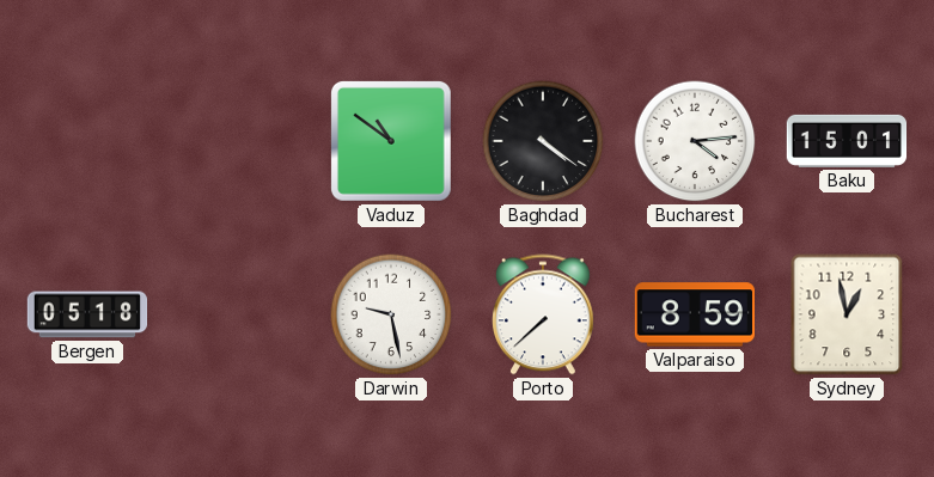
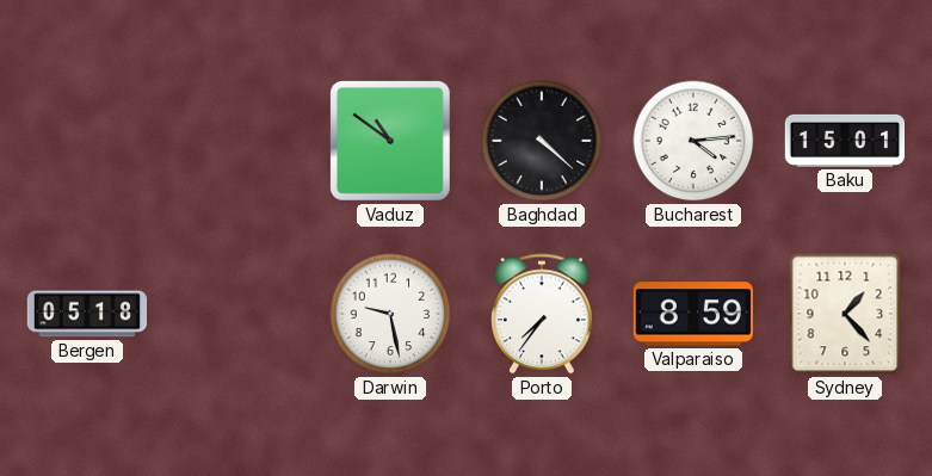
Baghdad: 4:21 -> 4:22
Porto: 7:38 -> 7:36
Sydney: 12:58 -> 1:23
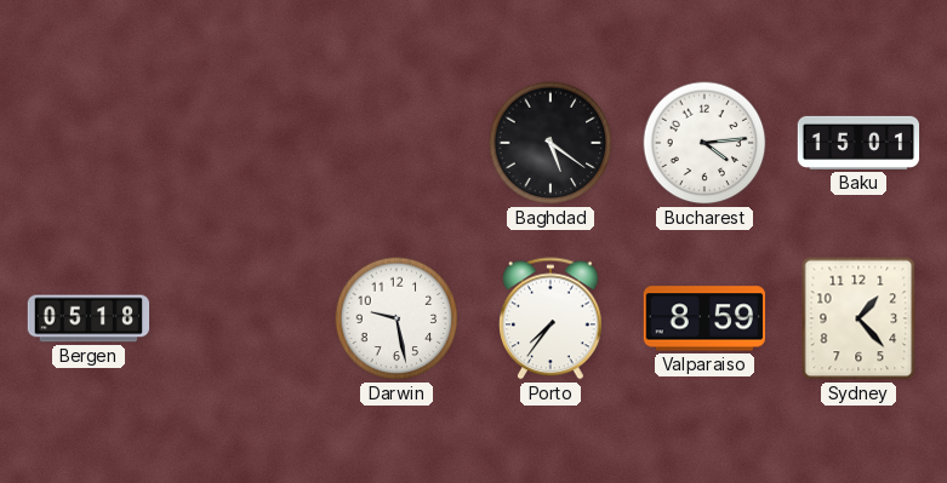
Vaduz: 10:51 -> none
Baghdad: 4:22 -> 5:21
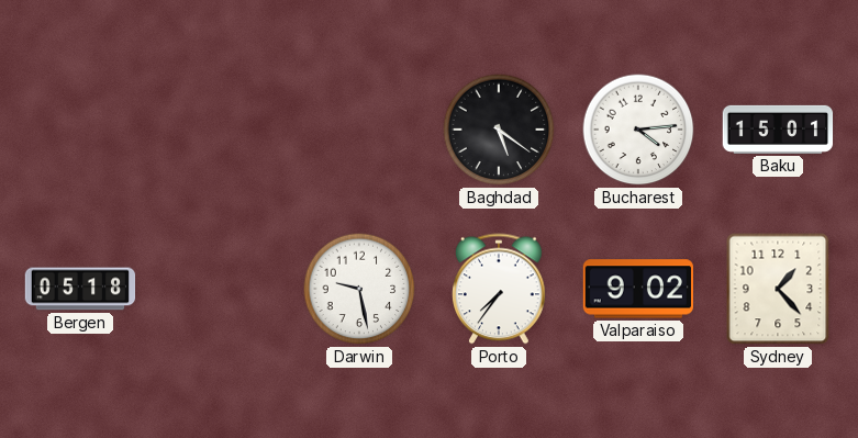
Valparaiso: 8:59 -> 9:02
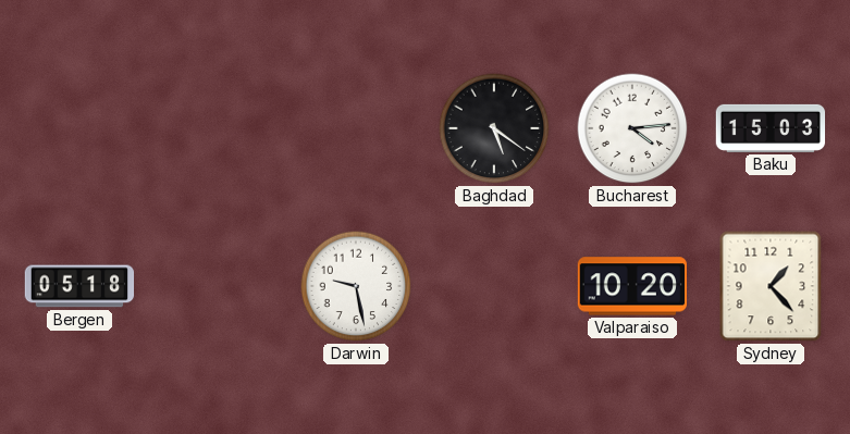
Baku: 15:01 -> 15:03
Porto: 7:36 -> none
Valparaiso: 9:02 -> 10:20
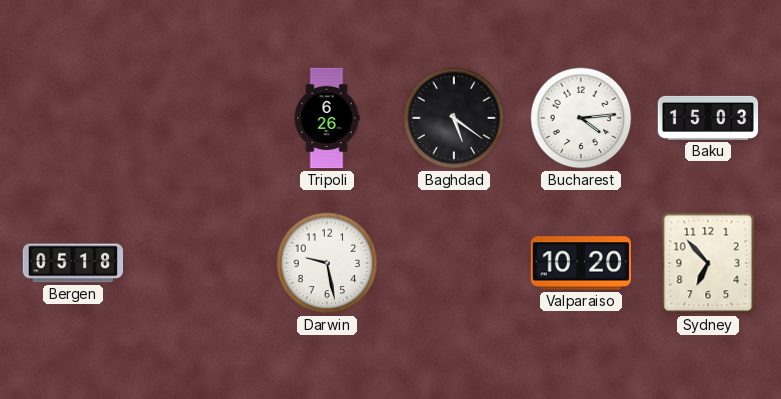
Tripoli: none -> 6:26
Sydney: 1:23 -> 6:53
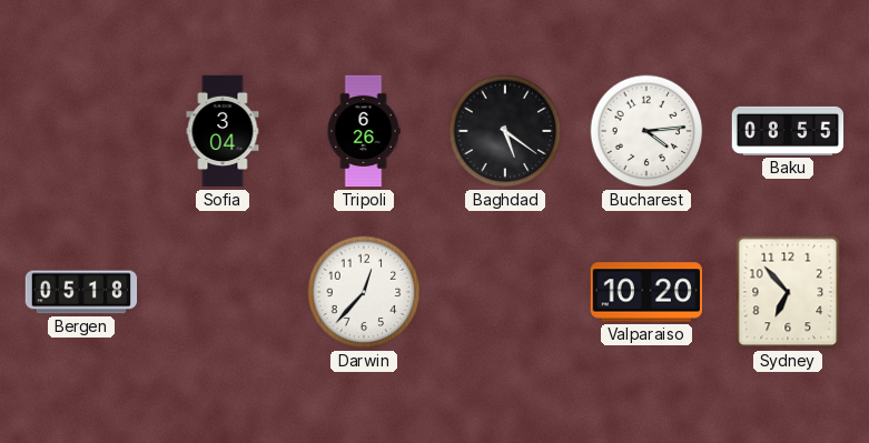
Sofia: none -> 3:04
Baku: 15:03 -> 08:55
Darwin: 9:28 -> 12:37
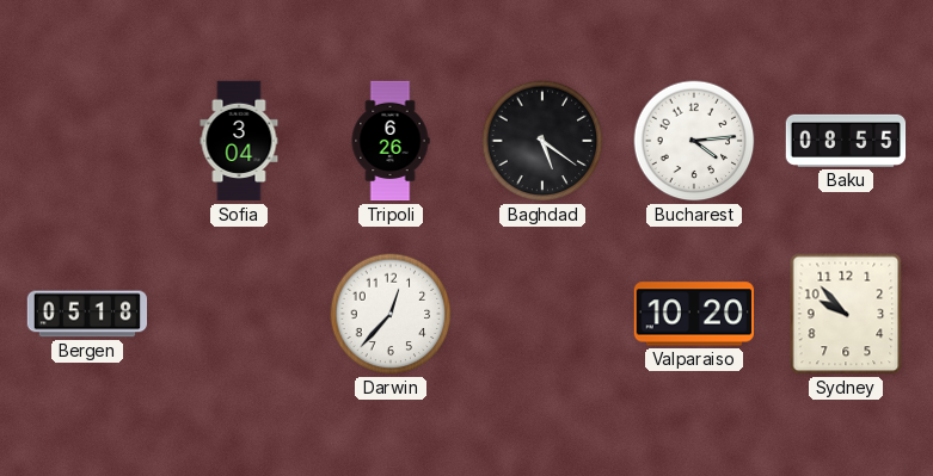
Sydney: 6:53 -> 9:53
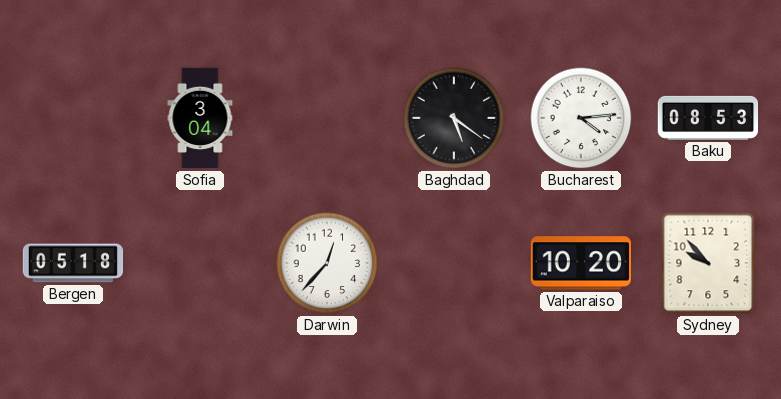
Tripoli: 6:26 -> none
Baku: 08:55 -> 08:53
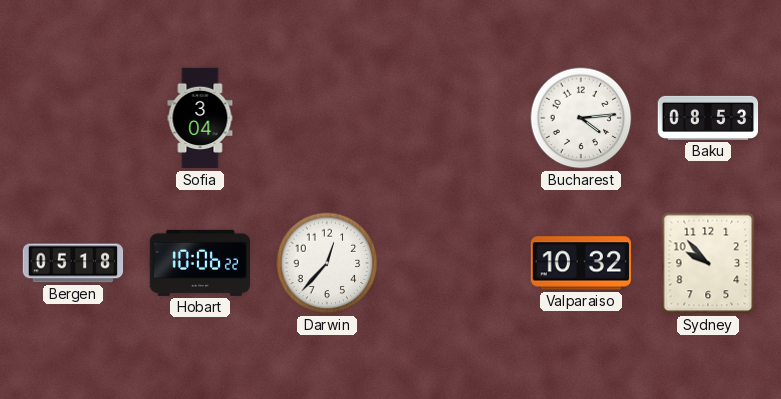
Baghdad: 5:21 -> none
Hobart: none -> 10:06
Valparaiso: 10:20 -> 10:32
